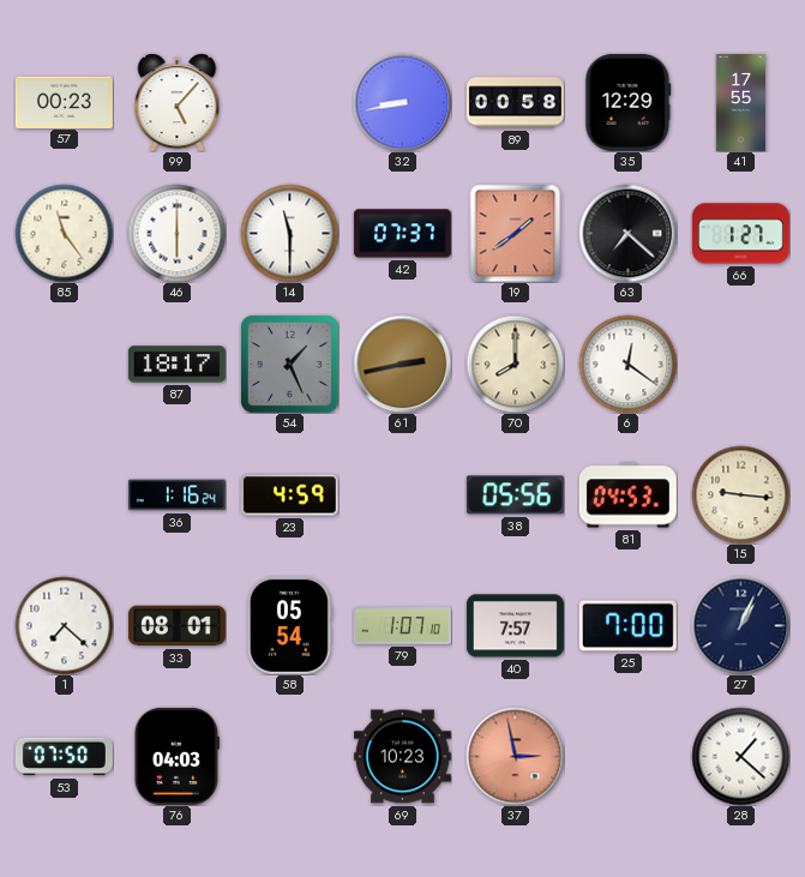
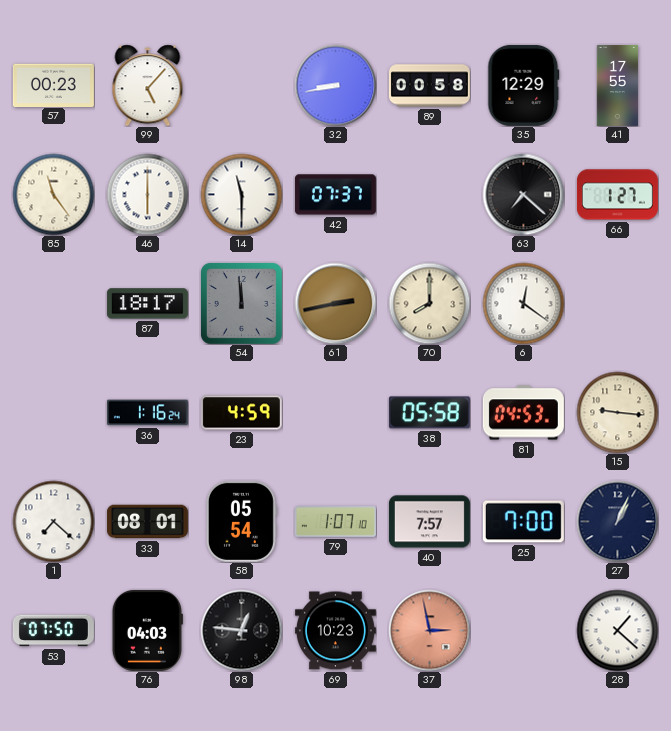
19: 1:39 -> none
54: 1:26 -> 11:59
38: 05:56 -> 05:58
98: none -> 12:46
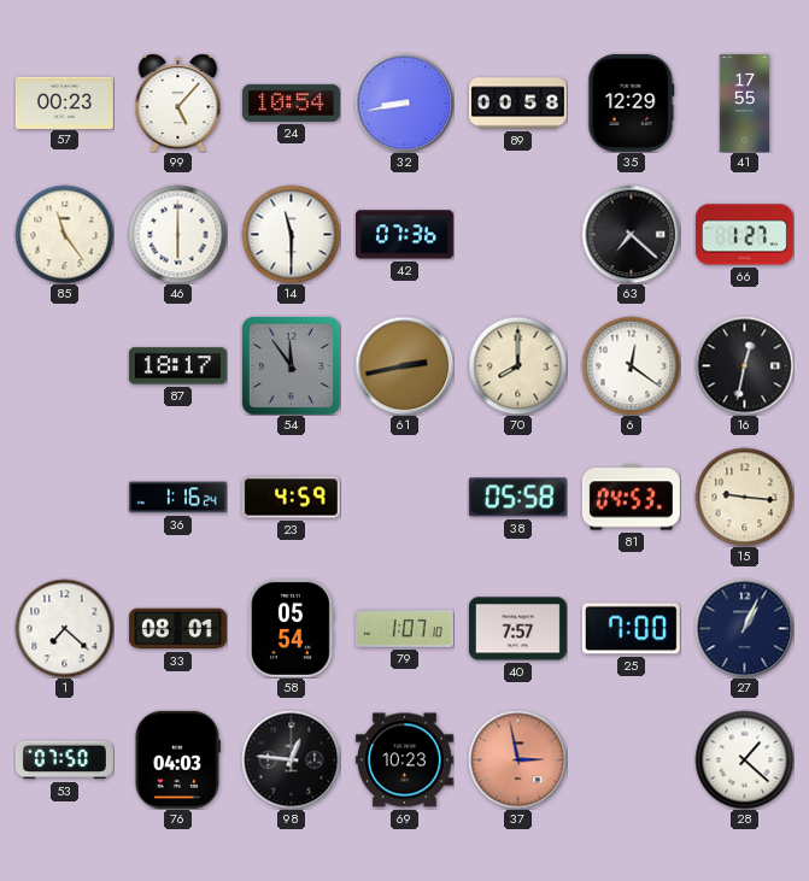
24: none -> 10:54
42: 07:37 -> 07:36
54: 11:59 -> 11:54
16: none -> 12:32
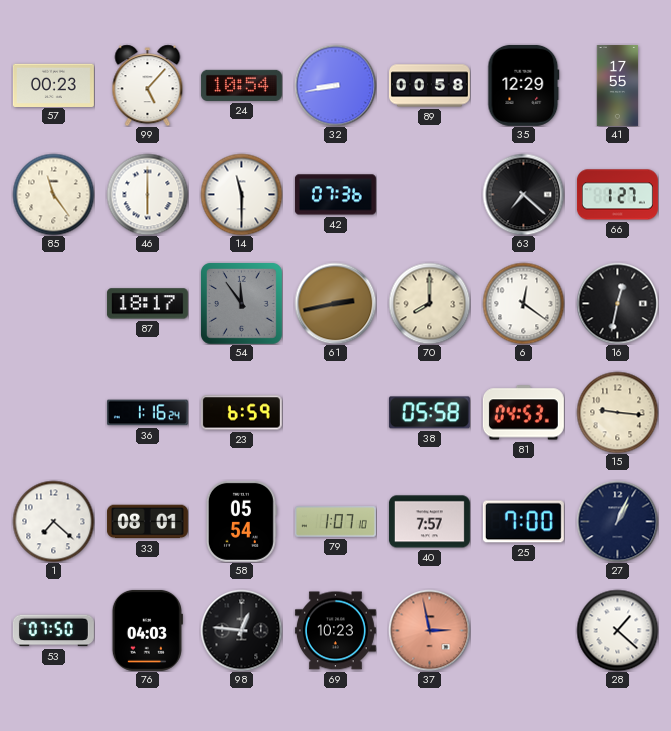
23: 4:59 -> 6:59
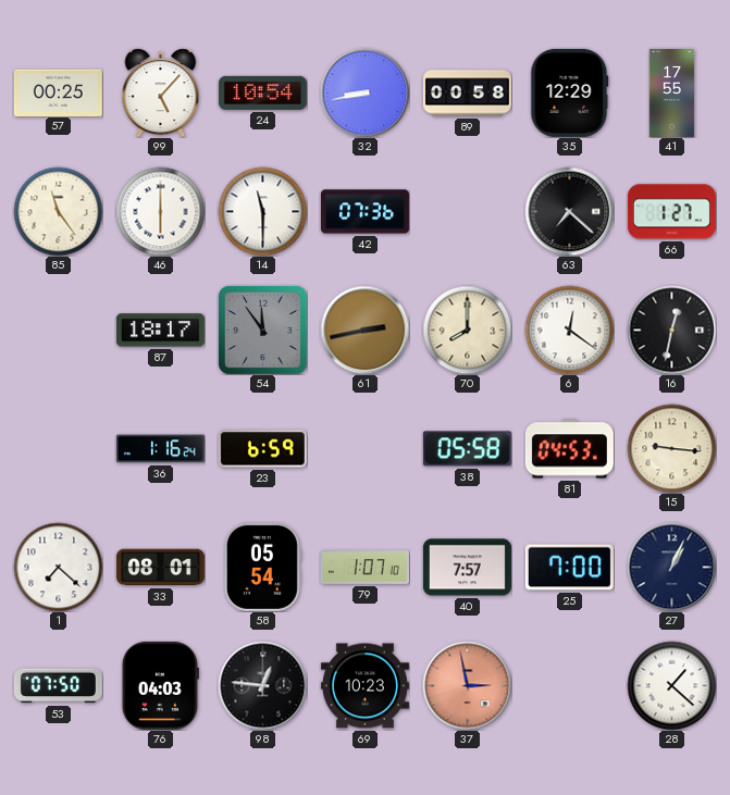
57: 00:23 -> 00:25
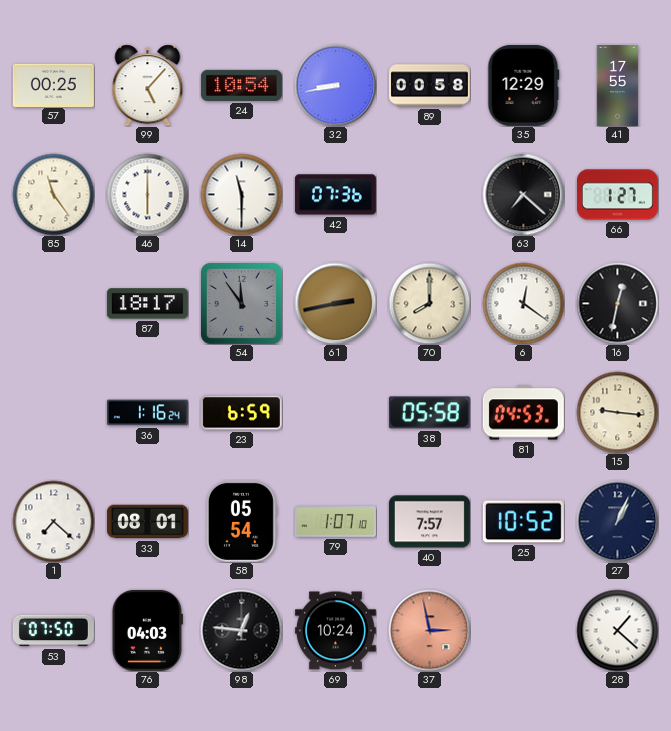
25: 7:00 -> 10:52
69: 10:23 -> 10:24
